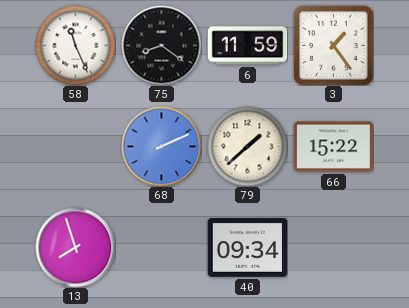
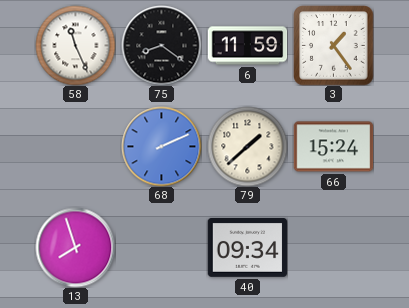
66: 15:22 -> 15:24
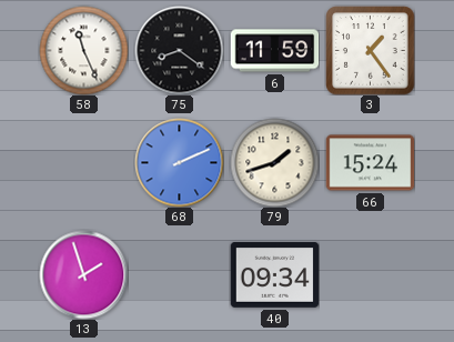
79: 1:38 -> 1:42
13: 7:57 -> 1:57
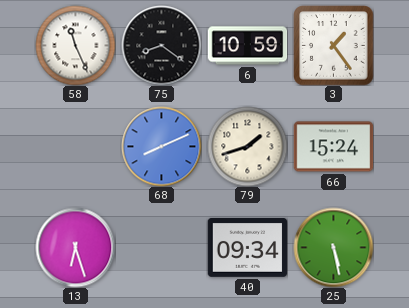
6: 11:59 -> 10:59
68: 2:11 -> 8:11
13: 1:57 -> 6:27
25: none -> 5:28
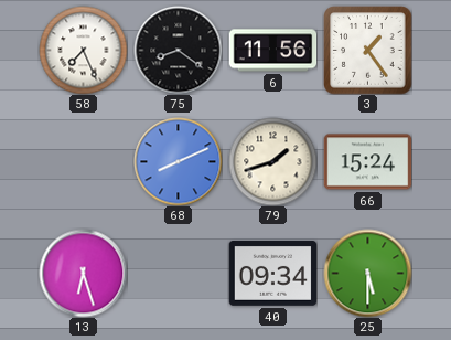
58: 11:26 -> 7:26
6: 10:59 -> 11:56
25: 5:28 -> 5:30
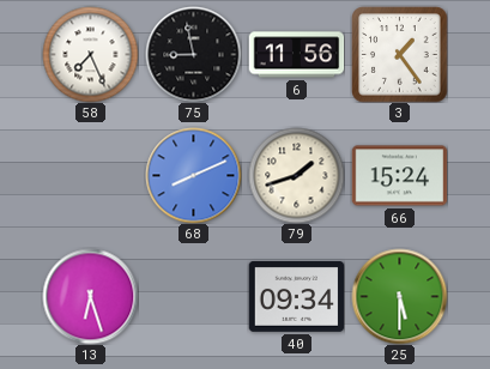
75: 8:21 -> 8:58
